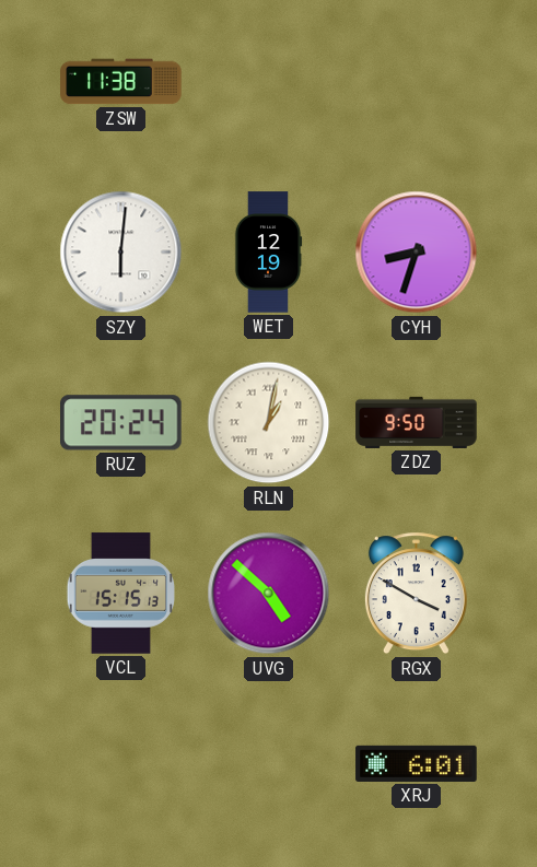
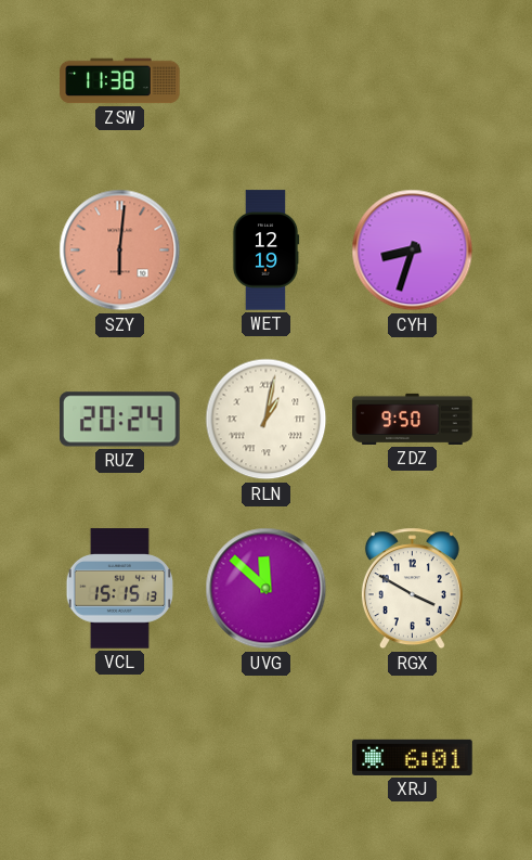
SZY dial: white -> salmon
UVG: 4:52 -> 11:52
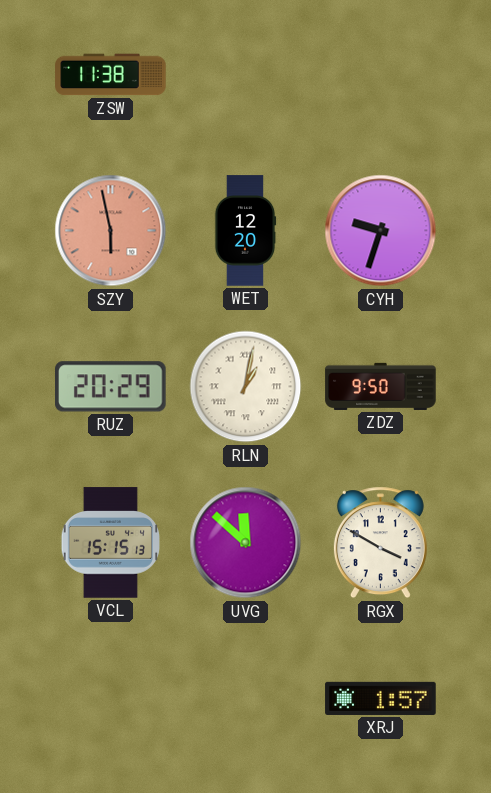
SZY: 6:01 -> 5:58
WET: 12:19 -> 12:20
CYH: 8:33 -> 9:33
RUZ: 20:24 -> 20:29
XRJ: 6:01 -> 1:57
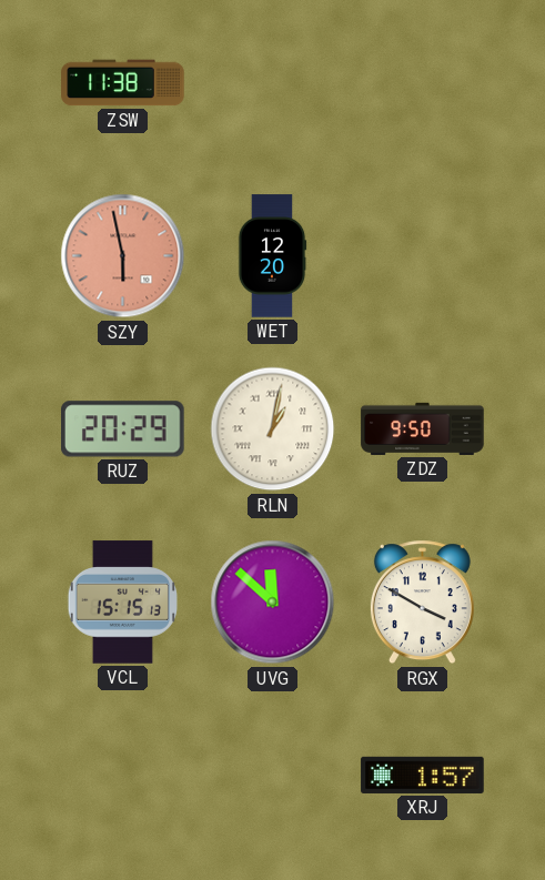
CYH: 9:33 -> none
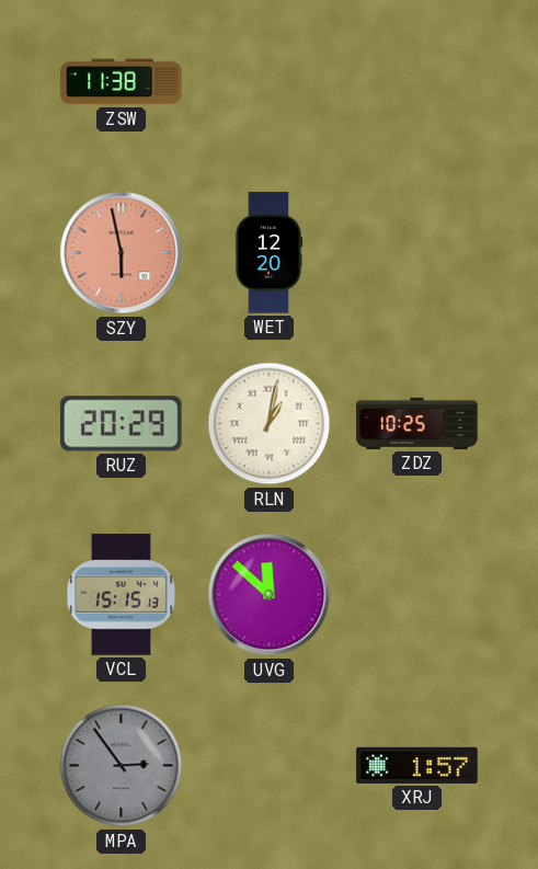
ZDZ: 9:50 -> 10:25
RGX: 3:50 -> none
MPA: none -> 2:54
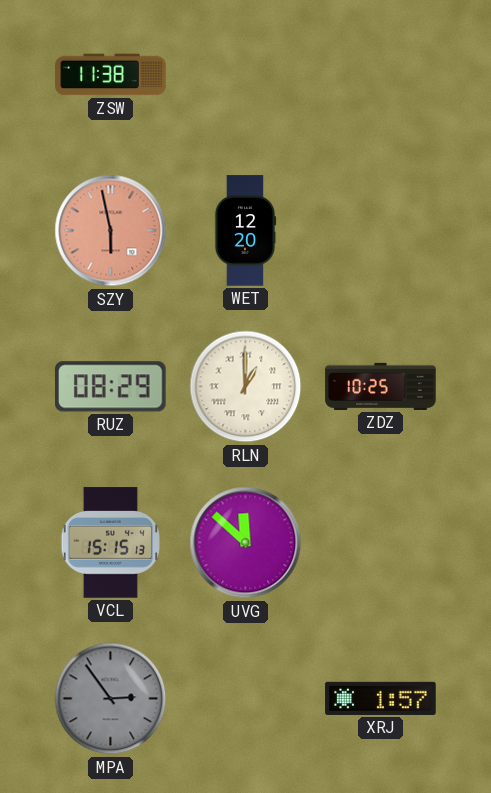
RUZ: 20:29 -> 08:29
RLN: 1:02 -> 1:00
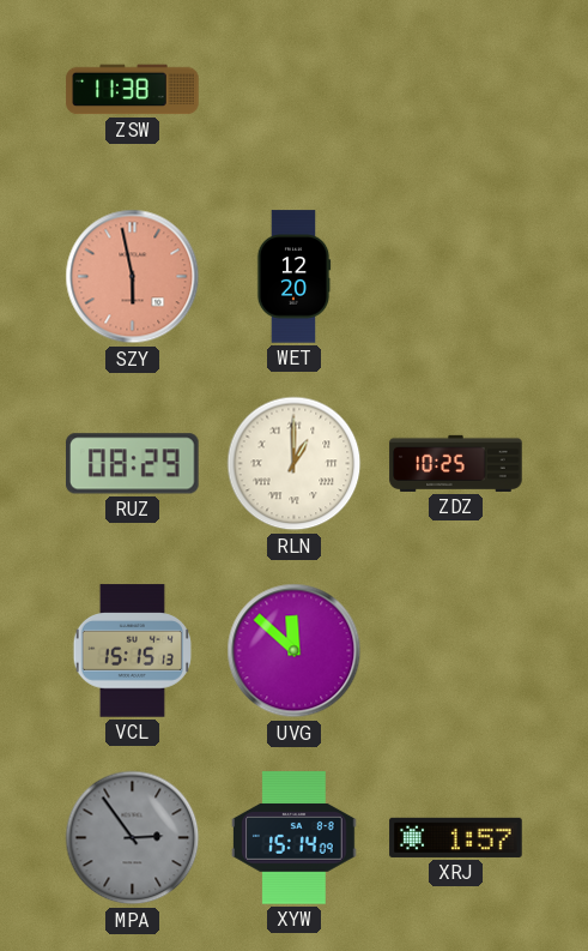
XYW: none -> 15:14
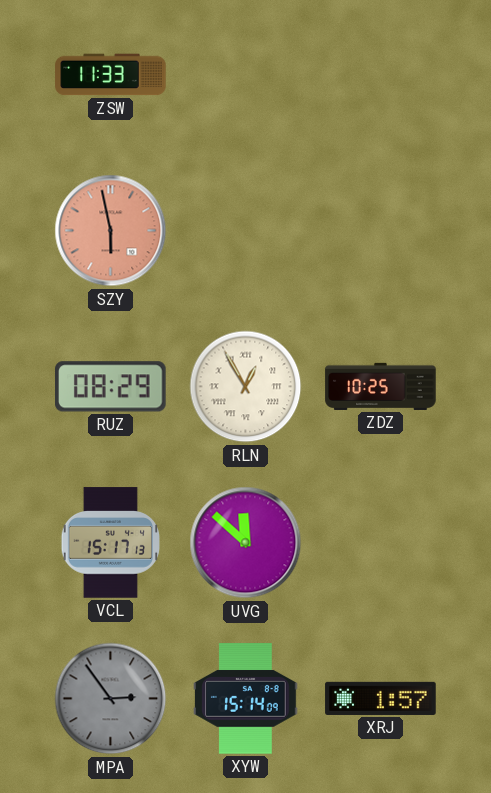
ZSW: 11:38 -> 11:33
WET: 12:20 -> none
RLN: 1:00 -> 12:55
VCL: 15:15 -> 15:17
